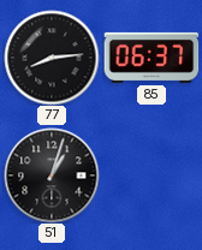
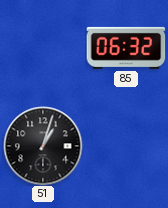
77: 8:14 -> none
85: 06:37 -> 06:32
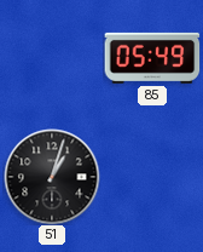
85: 06:32 -> 05:49
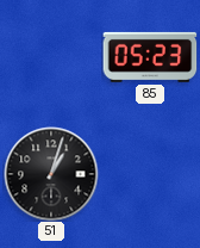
85: 05:49 -> 05:23
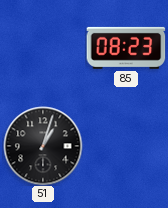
85: 05:23 -> 08:23
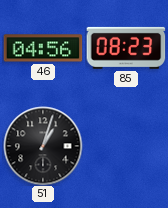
46: none -> 04:56
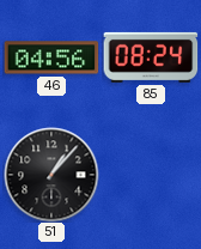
85: 08:23 -> 08:24
51: 1:03 -> 1:07
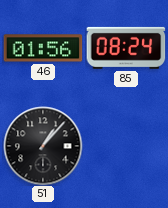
46: 04:56 -> 01:56
